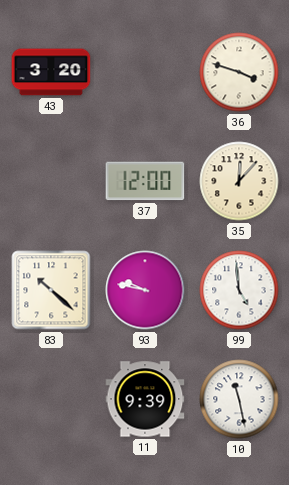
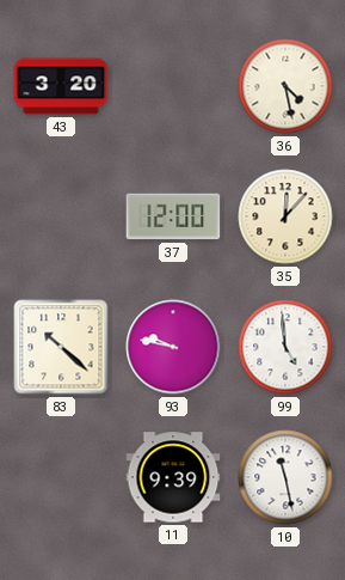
36: 3:48 -> 4:28
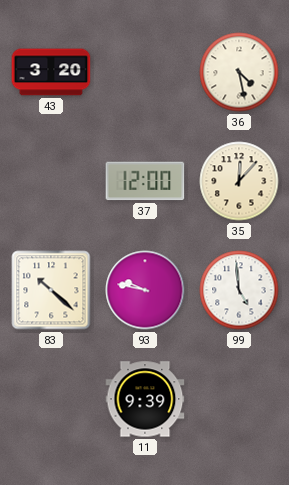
10: 11:28 -> none
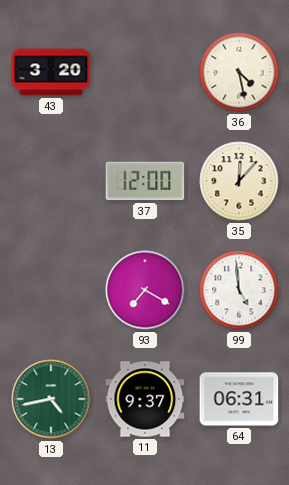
83: 10:22 -> none
93: 9:47 -> 7:20
13: none -> 4:43
11: 9:39 -> 9:37
64: none -> 06:31
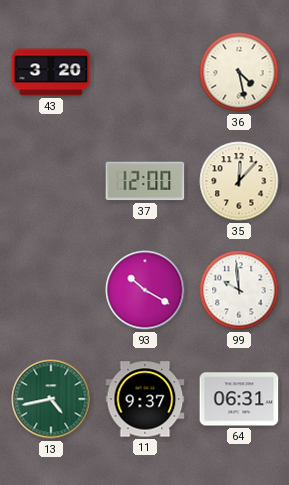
93: 7:20 -> 10:20
99: 4:59 -> 9:59
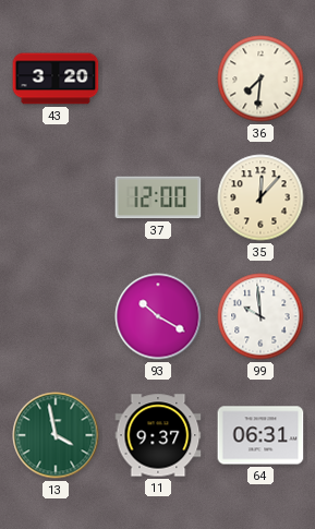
36: 4:28 -> 7:31
13: 4:43 -> 3:58
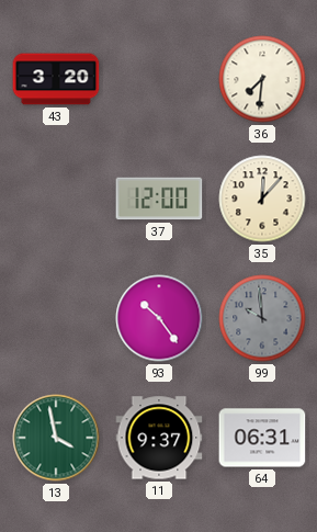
93: 10:20 -> 10:24
99 dial: white -> grey
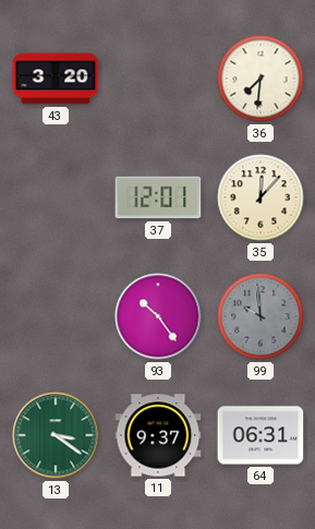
37: 12:00 -> 12:01
13: 3:58 -> 3:21
